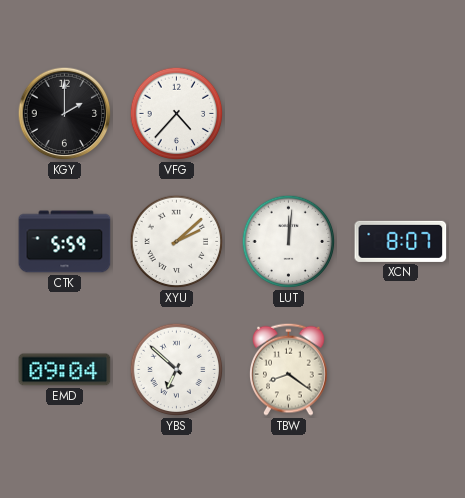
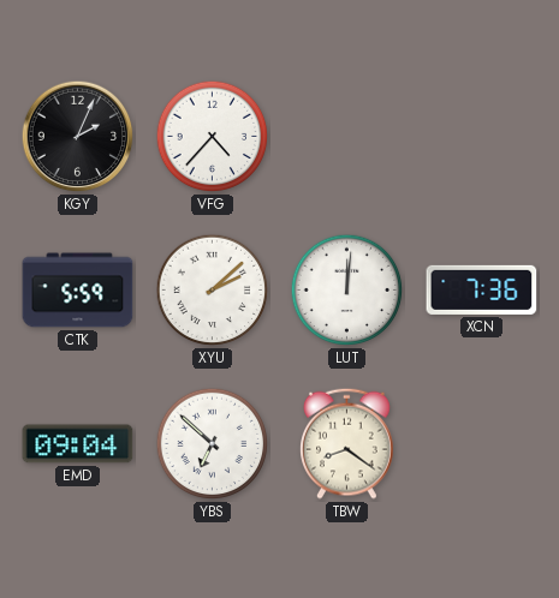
KGY: 2:00 -> 2:04
XCN: 8:07 -> 7:36
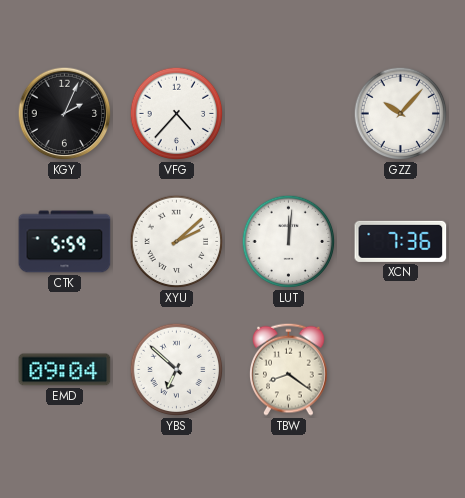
GZZ: none -> 10:07
